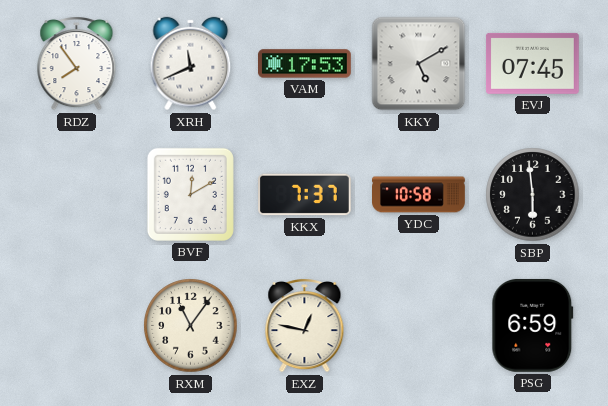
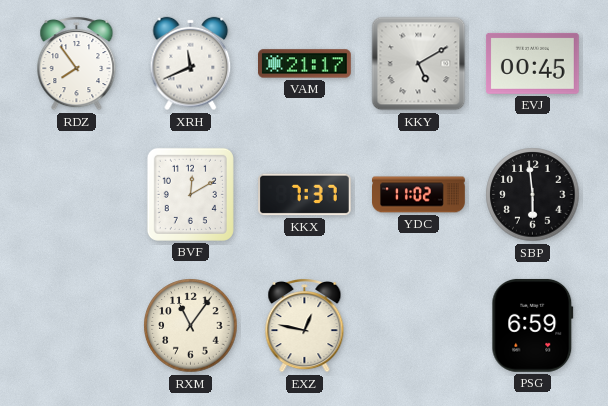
VAM: 17:53 -> 21:17
EVJ: 07:45 -> 00:45
YDC: 10:58 -> 11:02
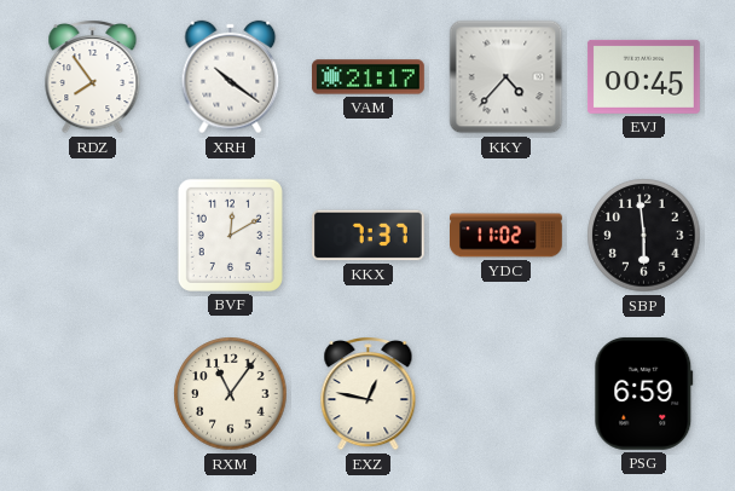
XRH: 11:41 -> 10:21
KKY: 5:10 -> 4:37
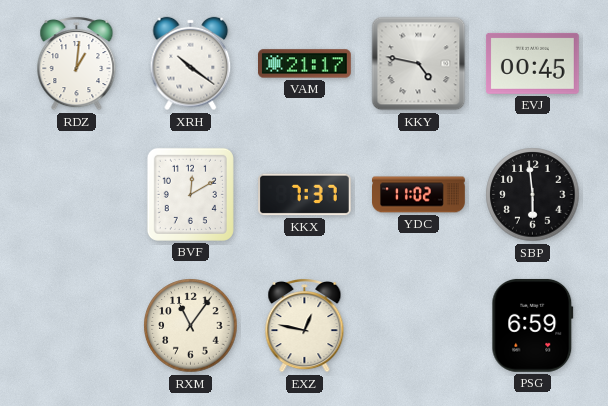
RDZ: 7:54 -> 1:01
KKY: 4:37 -> 4:47
